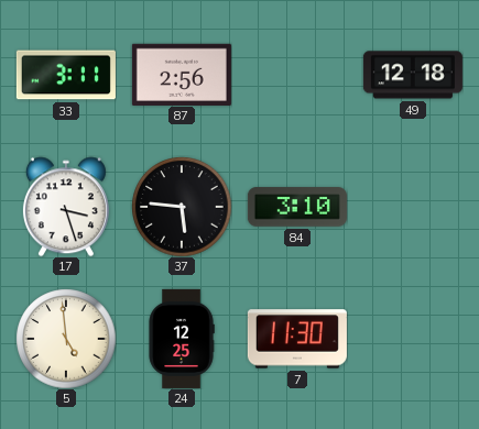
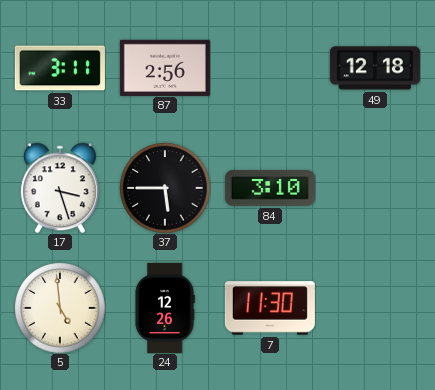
37: 5:46 -> 5:45
24: 12:25 -> 12:26
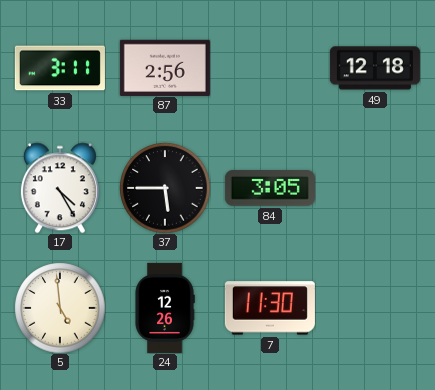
17: 3:27 -> 4:25
84: 3:10 -> 3:05
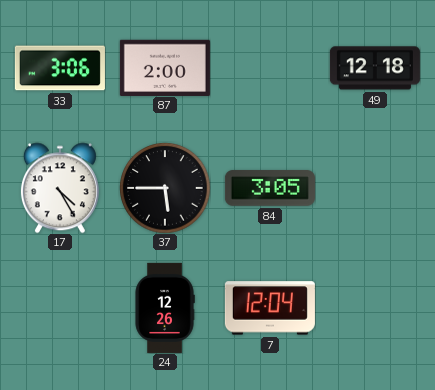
33: 3:11 -> 3:06
87: 2:56 -> 2:00
5: 4:59 -> none
7: 11:30 -> 12:04
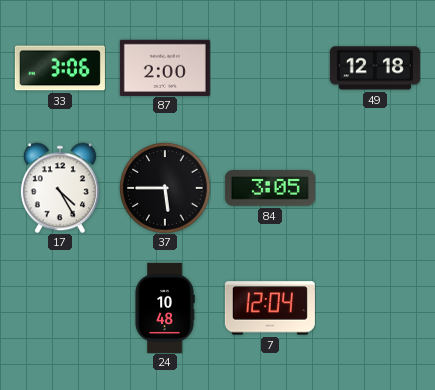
24: 12:26 -> 10:48
